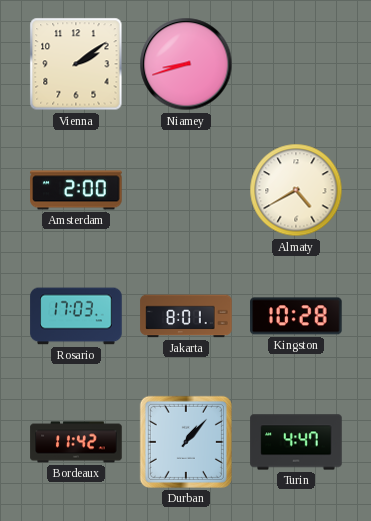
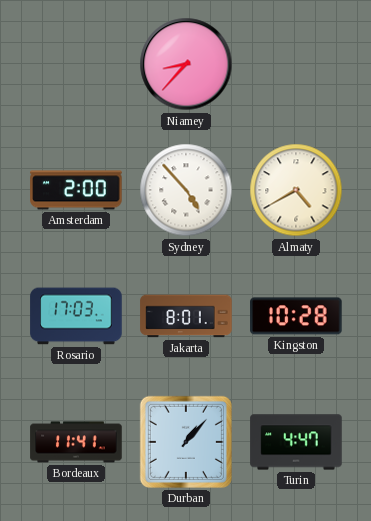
Vienna: 2:09 -> none
Niamey: 8:42 -> 8:37
Sydney: none -> 4:53
Bordeaux: 11:42 -> 11:41
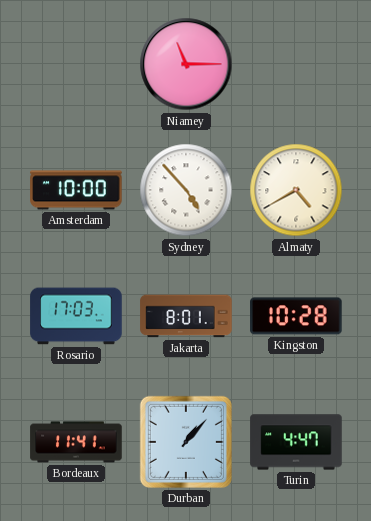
Niamey: 8:37 -> 11:15
Amsterdam: 2:00 -> 10:00
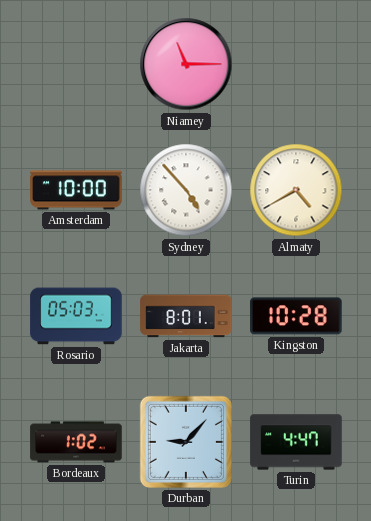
Rosario: 17:03 -> 05:03
Bordeaux: 11:41 -> 1:02
Durban: 1:07 -> 9:07
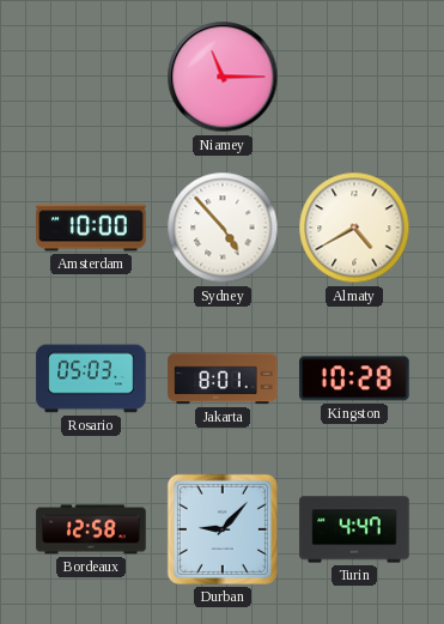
Bordeaux: 1:02 -> 12:58
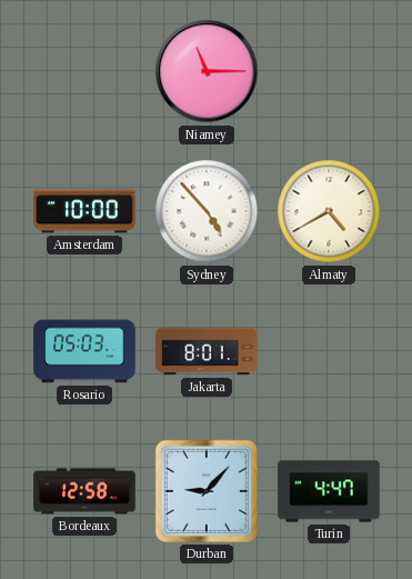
Kingston: 10:28 -> none
